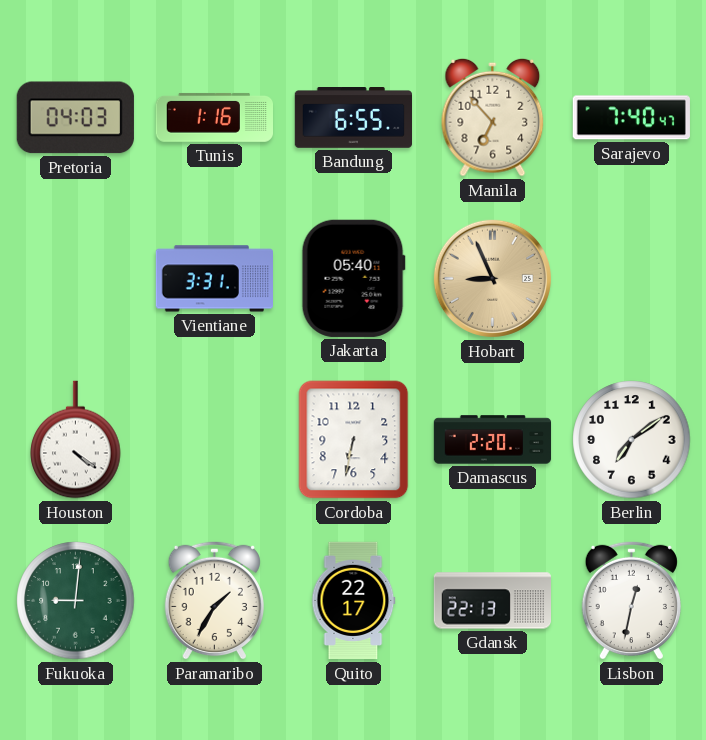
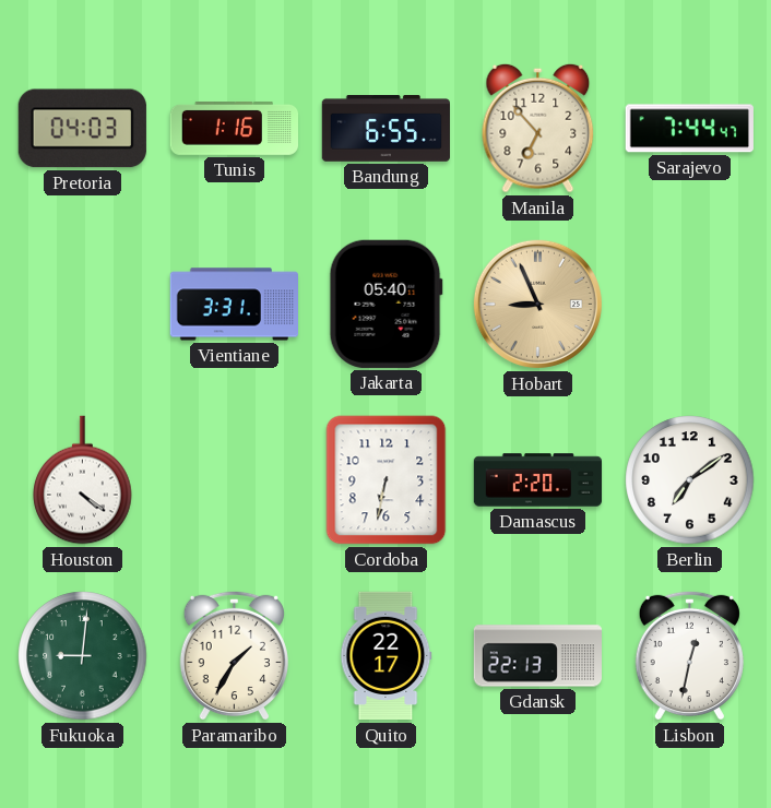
Sarajevo: 7:40 -> 7:44
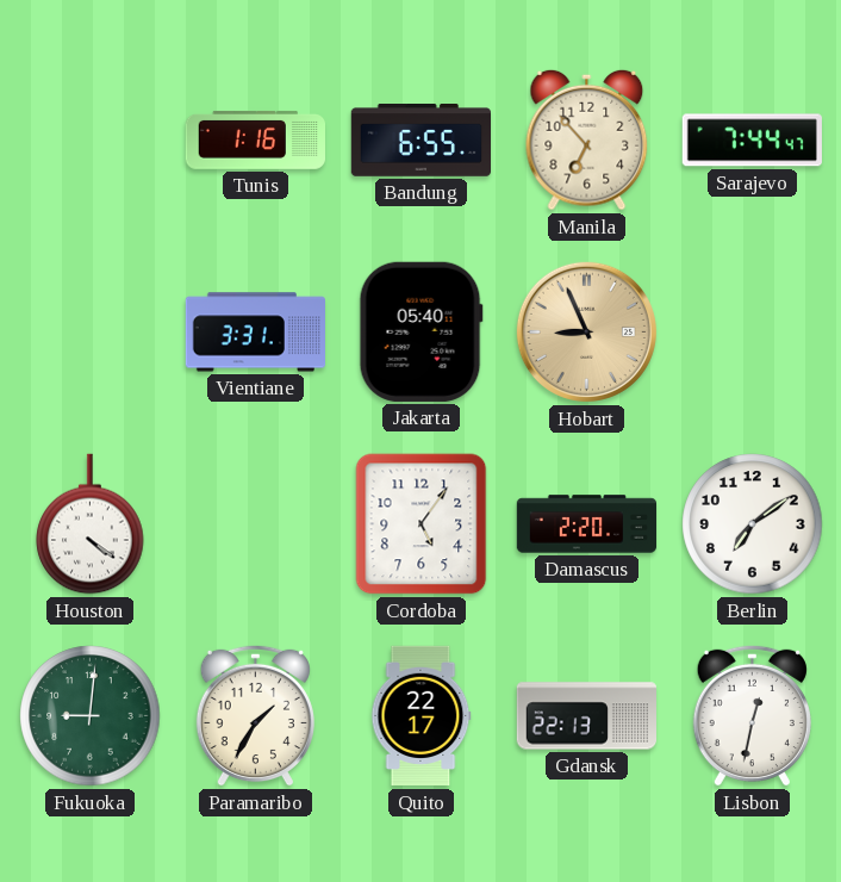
Pretoria: 04:03 -> none
Cordoba: 6:32 -> 5:06
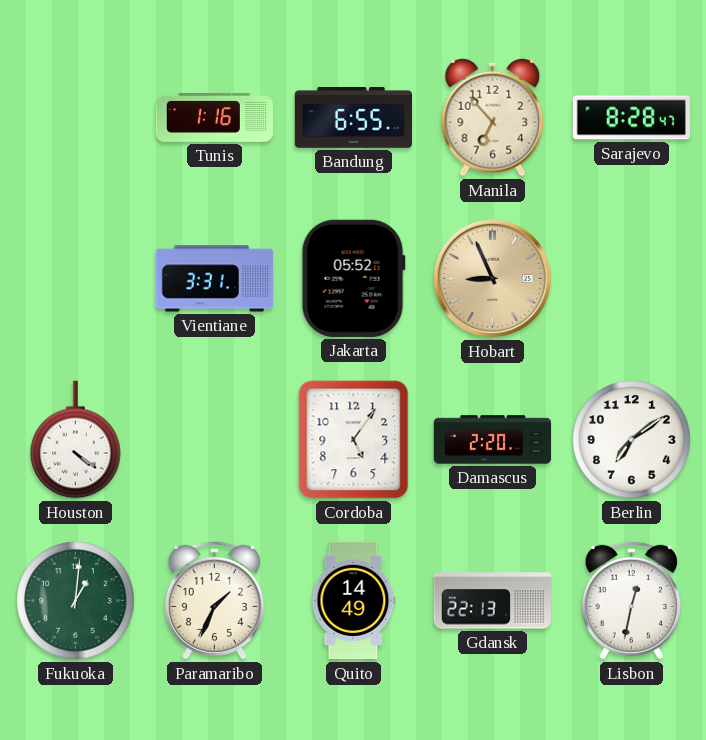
Sarajevo: 7:44 -> 8:28
Jakarta: 05:40 -> 05:52
Fukuoka: 9:01 -> 1:01
Paramaribo: 1:35 -> 1:34
Quito: 22:17 -> 14:49
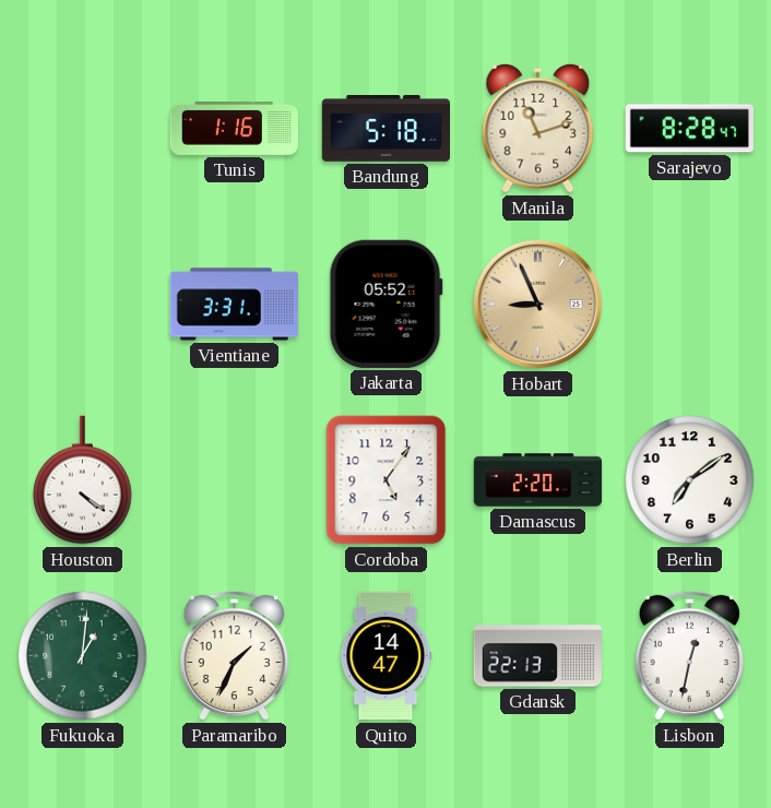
Bandung: 6:55 -> 5:18
Manila: 6:53 -> 11:12
Quito: 14:49 -> 14:47
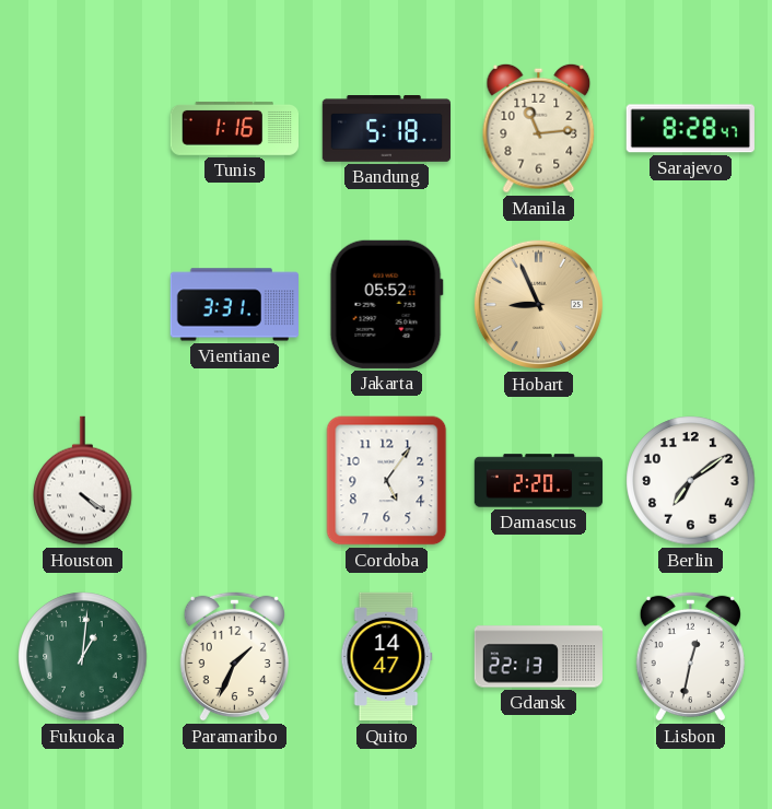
Manila: 11:12 -> 11:14
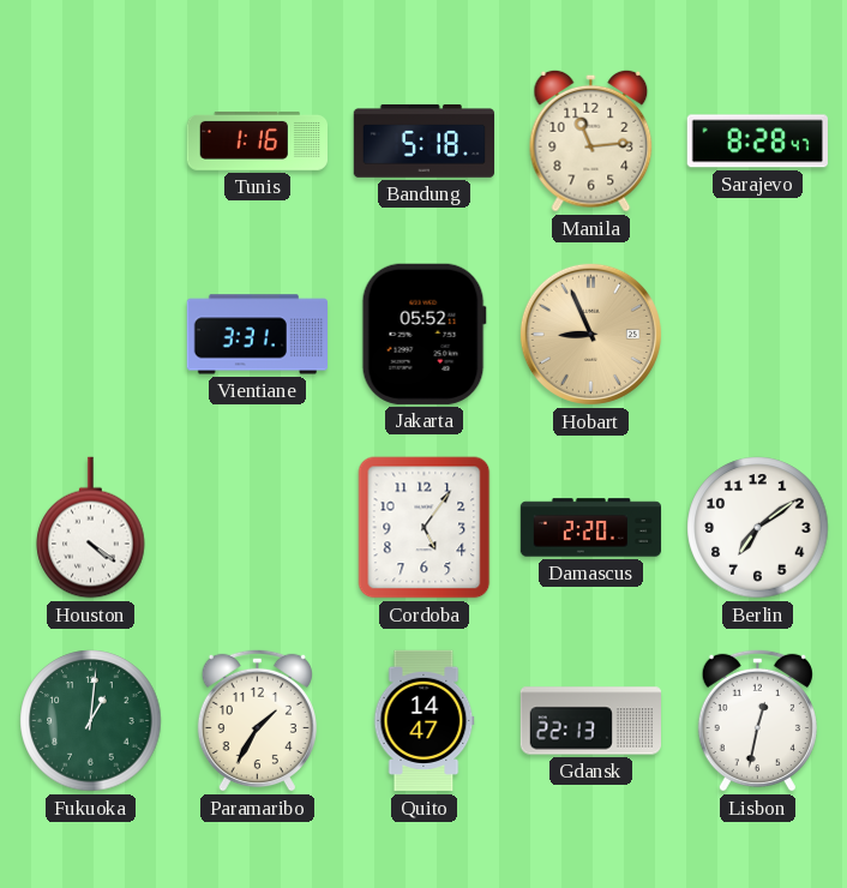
Paramaribo: 1:34 -> 1:35
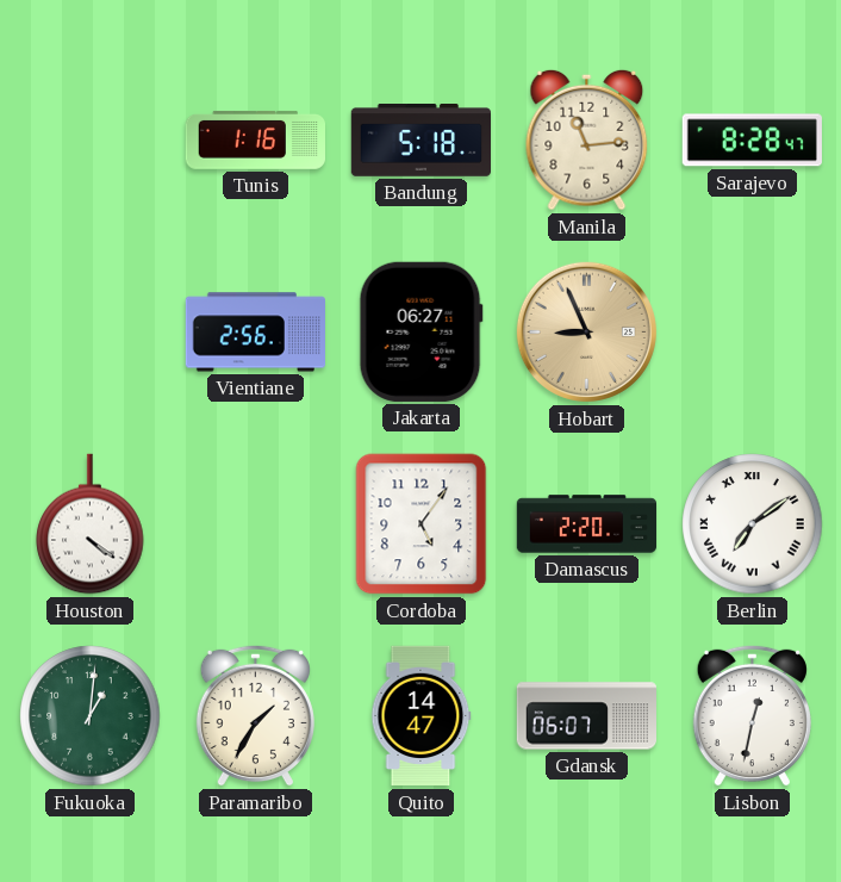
Vientiane: 3:31 -> 2:56
Jakarta: 05:52 -> 06:27
Berlin numerals: Arabic -> Roman
Gdansk: 22:13 -> 06:07
